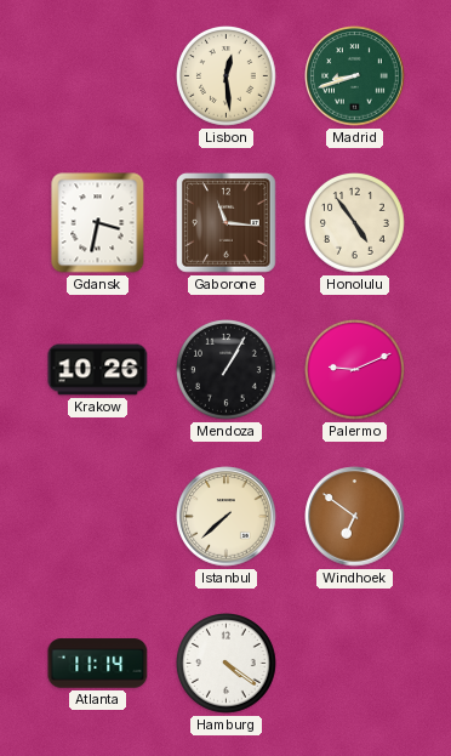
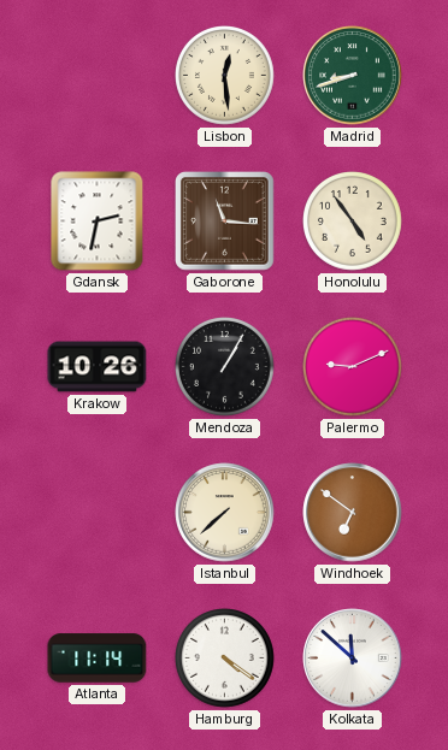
Gdansk: 3:32 -> 2:32
Kolkata: none -> 11:52
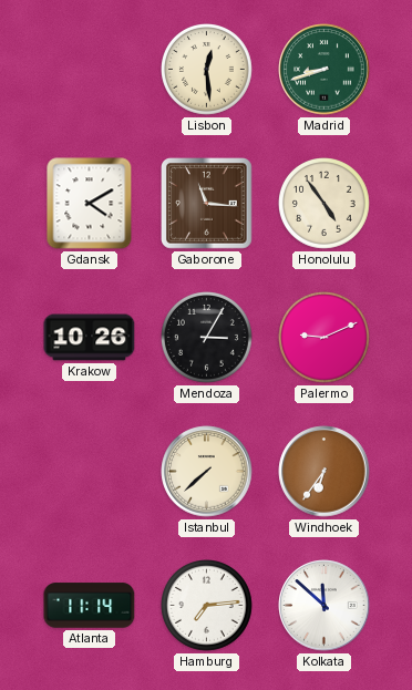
Gdansk: 2:32 -> 4:10
Mendoza: 1:05 -> 3:05
Windhoek: 6:51 -> 6:36
Hamburg: 4:21 -> 7:14
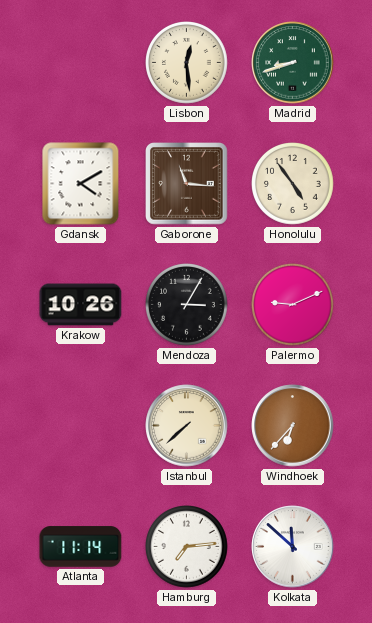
Windhoek: 6:36 -> 6:37
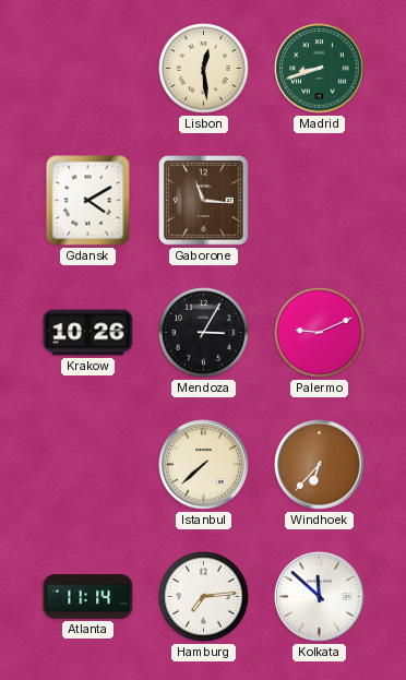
Honolulu: 4:54 -> none
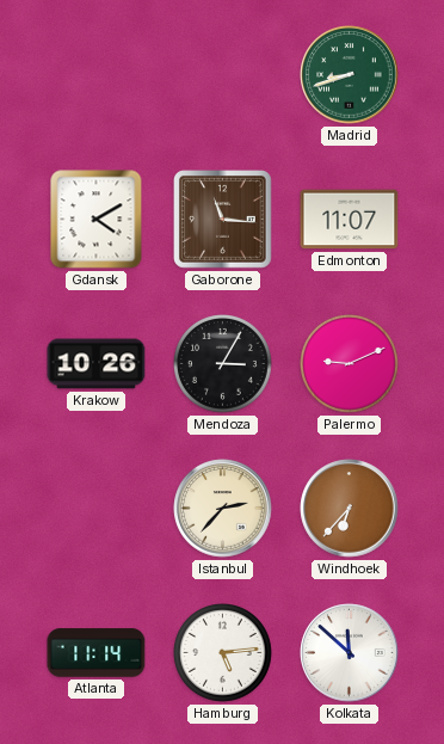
Lisbon: 12:29 -> none
Edmonton: none -> 11:07
Istanbul: 7:38 -> 2:37
Hamburg: 7:14 -> 5:14
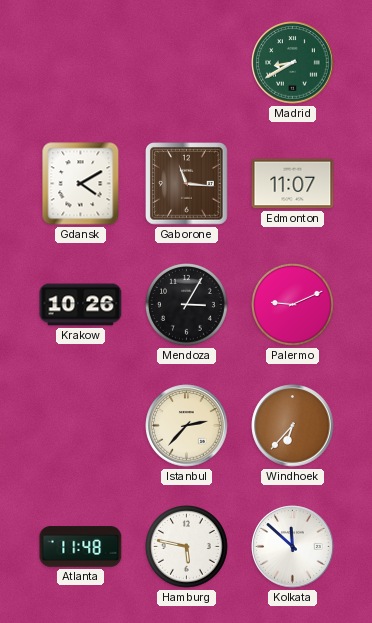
Madrid: 8:42 -> 8:40
Atlanta: 11:14 -> 11:48
Hamburg: 5:14 -> 5:47
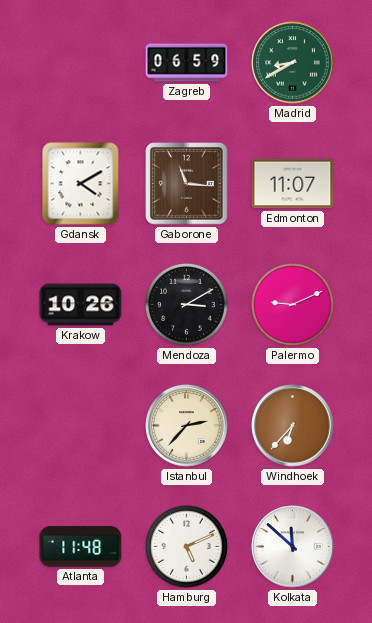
Zagreb: none -> 06:59
Mendoza: 3:05 -> 3:10
Hamburg: 5:47 -> 5:11
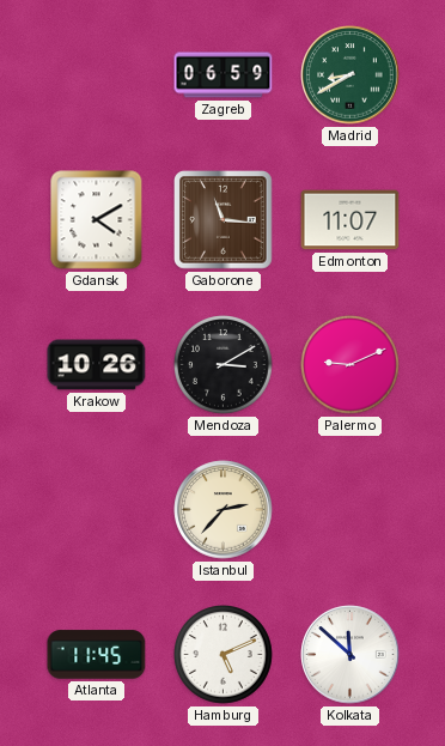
Windhoek: 6:37 -> none
Atlanta: 11:48 -> 11:45
